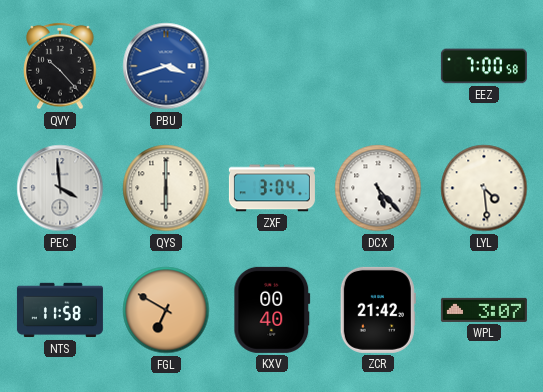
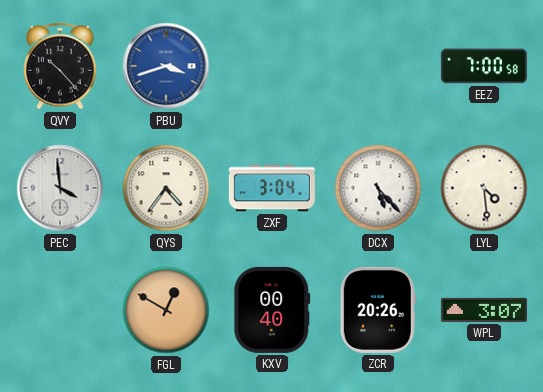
QYS: 6:00 -> 4:36
NTS: 11:58 -> none
FGL: 6:50 -> 12:50
ZCR: 21:42 -> 20:26
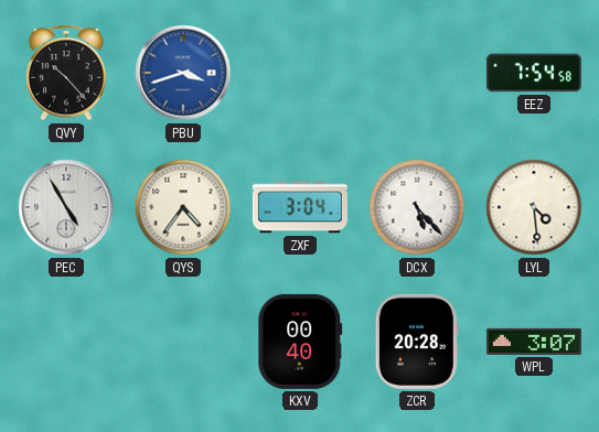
EEZ: 7:00 -> 7:54
PEC: 3:59 -> 4:55
FGL: 12:50 -> none
ZCR: 20:26 -> 20:28
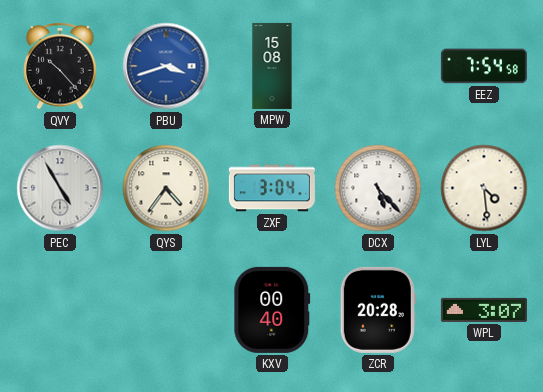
MPW: none -> 15:08
